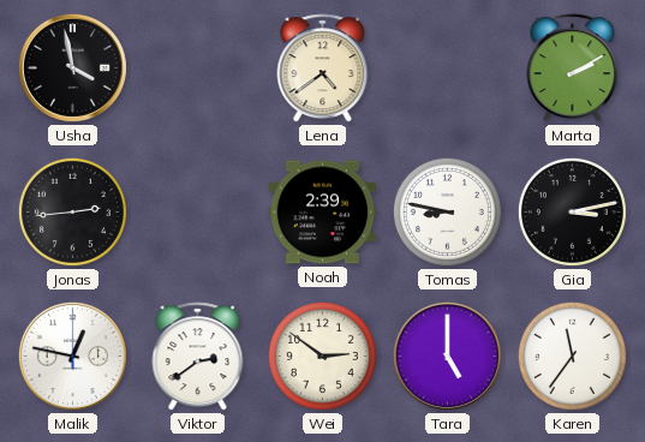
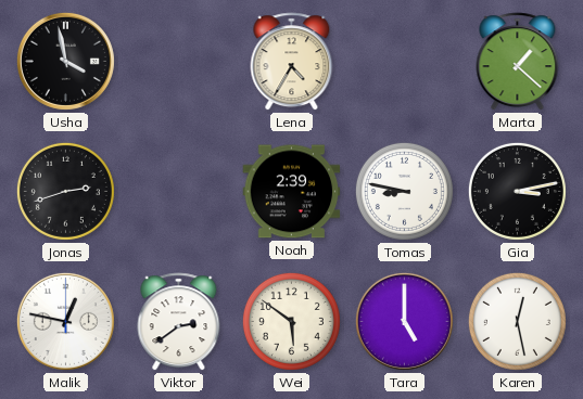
Lena: 4:39 -> 4:35
Marta: 2:10 -> 1:22
Jonas: 2:44 -> 2:42
Wei: 2:51 -> 5:51
Karen: 11:36 -> 12:28
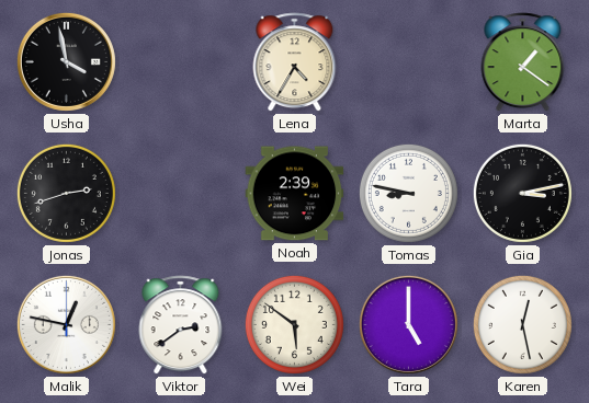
Marta: 1:22 -> 1:21
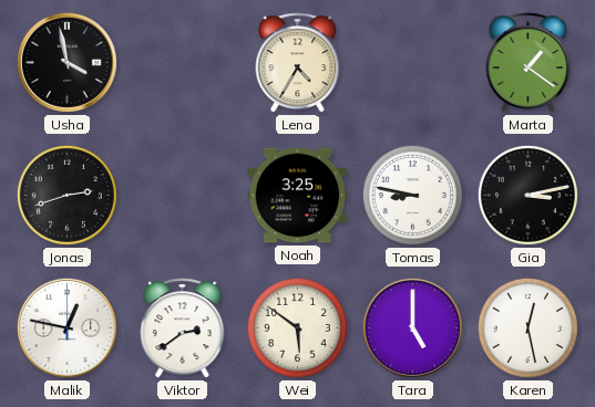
Noah: 2:39 -> 3:25
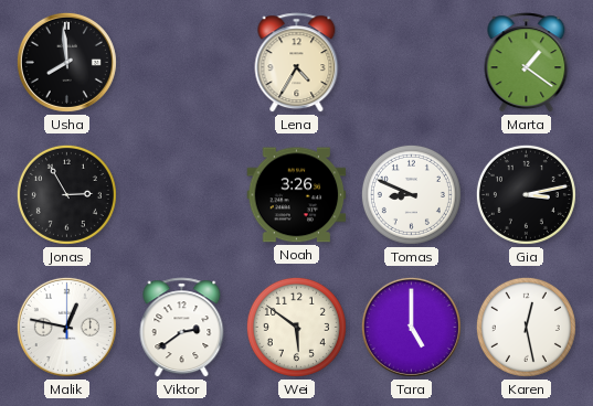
Usha: 3:58 -> 7:59
Jonas: 2:42 -> 2:55
Noah: 3:25 -> 3:26
Tomas: 8:47 -> 8:49
